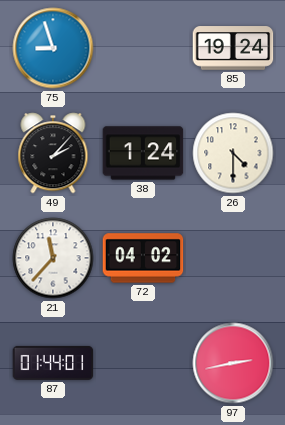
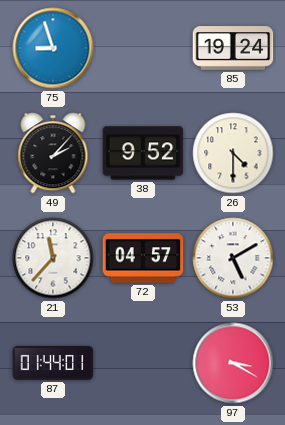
38: 1:24 -> 9:52
72: 04:02 -> 04:57
53: none -> 5:10
97: 2:43 -> 3:20
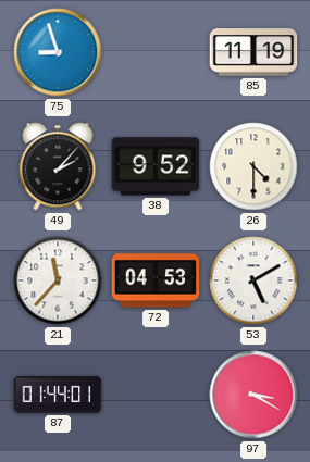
85: 19:24 -> 11:19
72: 04:57 -> 04:53
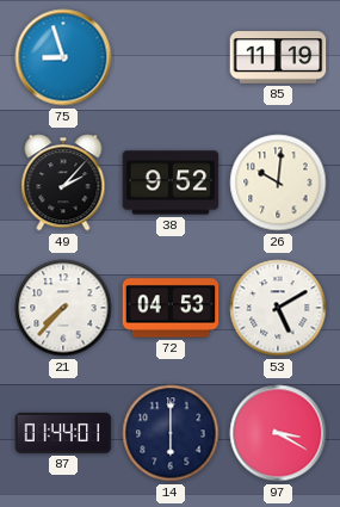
26: 4:30 -> 10:01
21: 11:37 -> 7:37
14: none -> 6:00
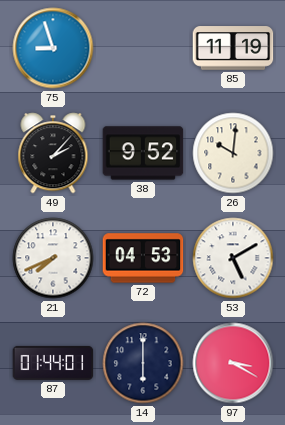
21: 7:37 -> 7:41
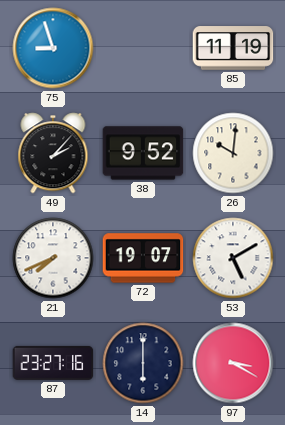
72: 04:53 -> 19:07
87: 01:44 -> 23:27
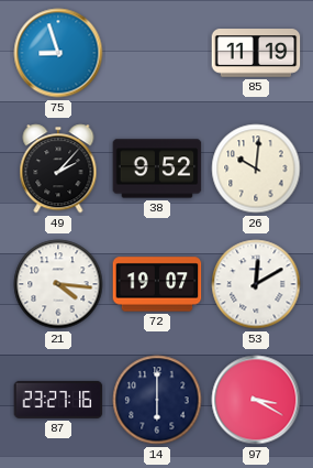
21: 7:41 -> 4:16
53: 5:10 -> 12:10
